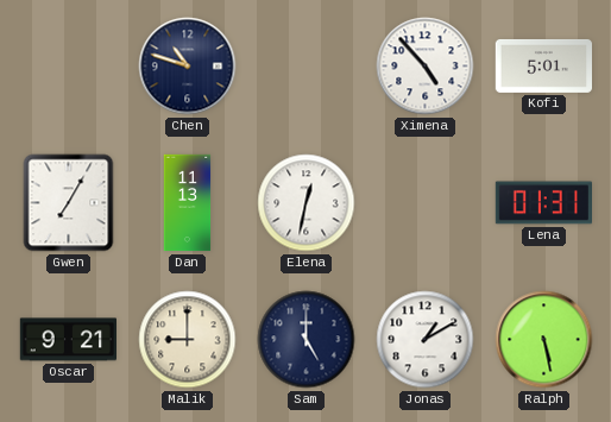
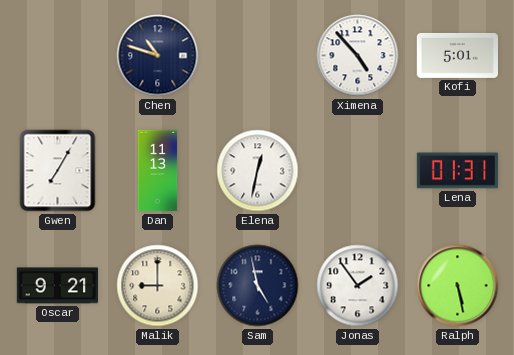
Sam: 5:00 -> 4:58
Jonas: 1:10 -> 1:54
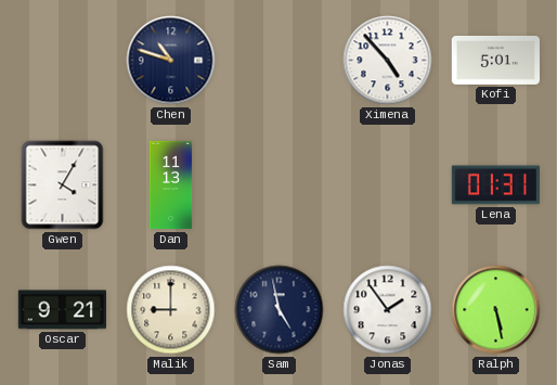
Gwen: 7:05 -> 4:05
Elena: 12:32 -> none
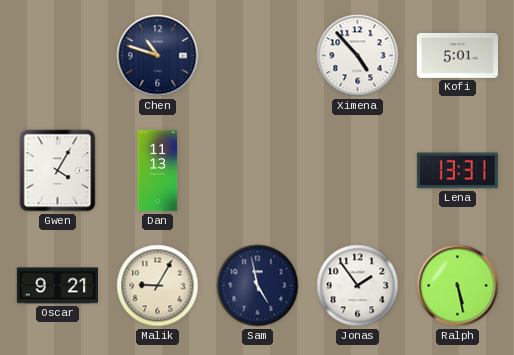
Lena: 01:31 -> 13:31
Malik: 9:00 -> 9:05
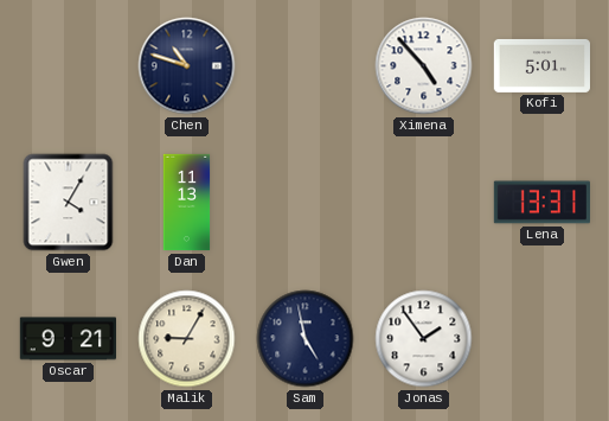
Ralph: 5:28 -> none
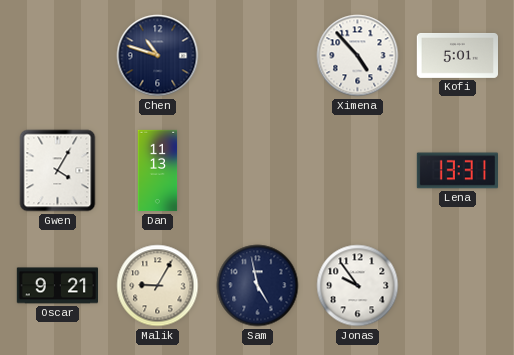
Jonas: 1:54 -> 9:54
